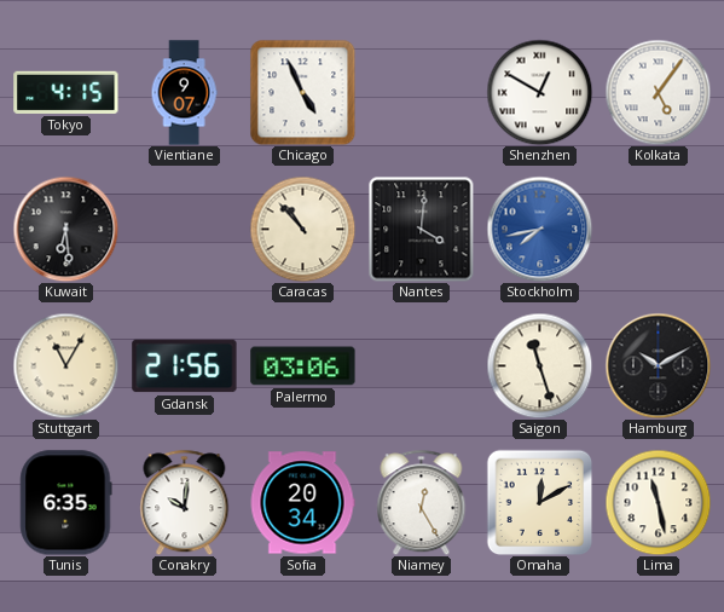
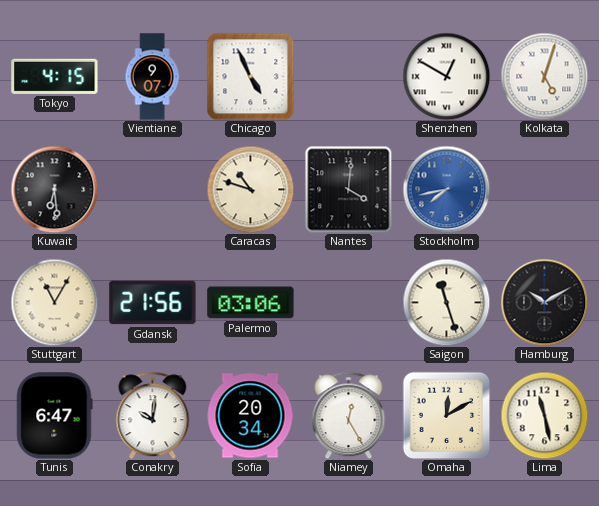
Kolkata: 5:06 -> 5:03
Caracas: 10:53 -> 10:48
Tunis: 6:35 -> 6:47
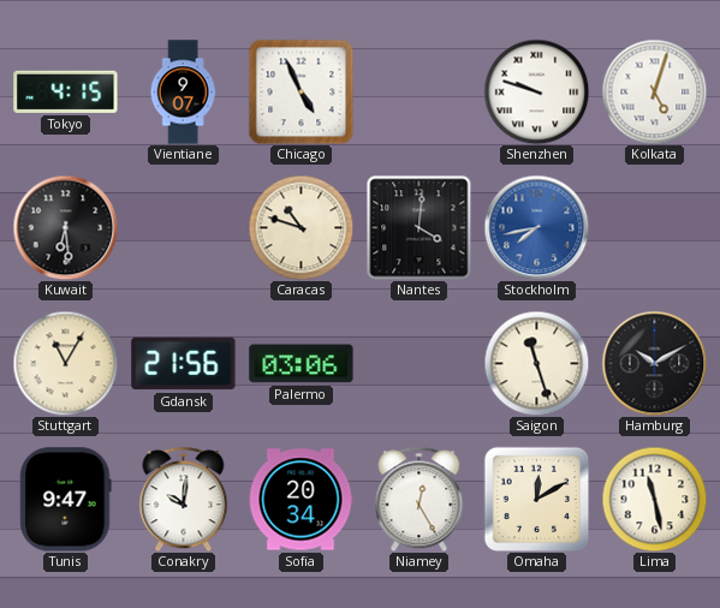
Shenzhen: 12:50 -> 9:48
Tunis: 6:47 -> 9:47
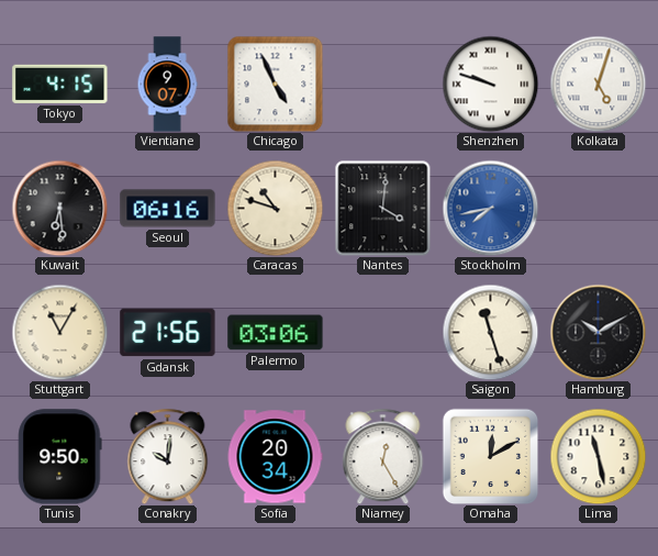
Seoul: none -> 06:16
Tunis: 9:47 -> 9:50
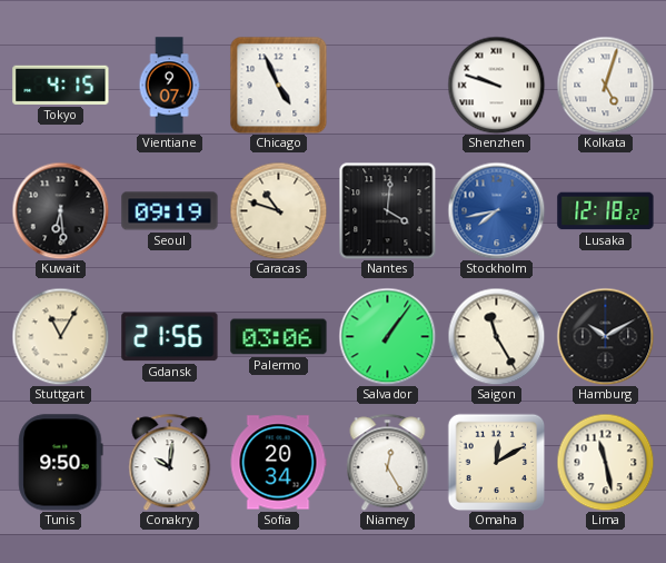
Seoul: 06:16 -> 09:19
Lusaka: none -> 12:18
Salvador: none -> 1:06
Saigon: 11:27 -> 11:25
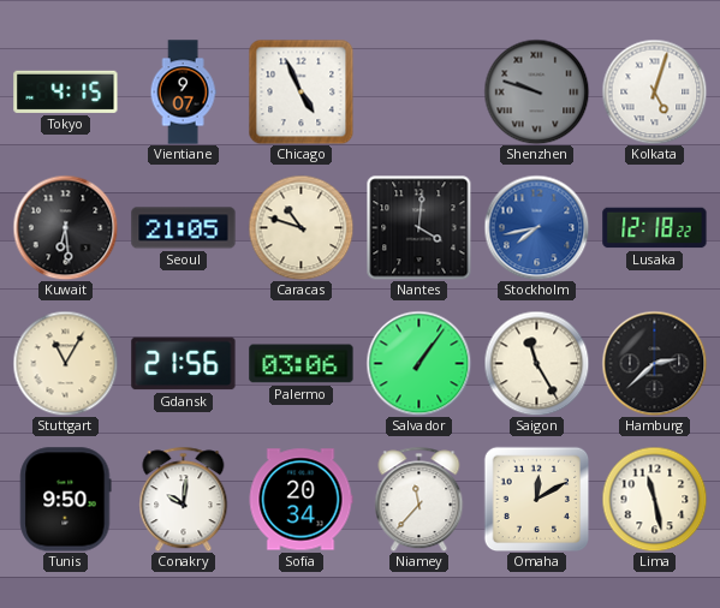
Shenzhen dial: white -> grey
Seoul: 09:19 -> 21:05
Hamburg: 10:10 -> 2:38
Niamey: 12:25 -> 11:37
